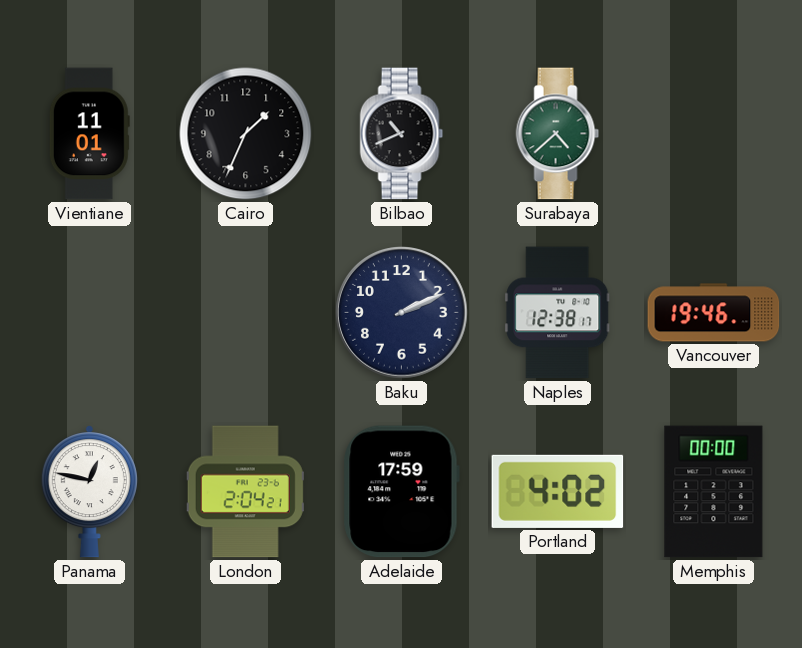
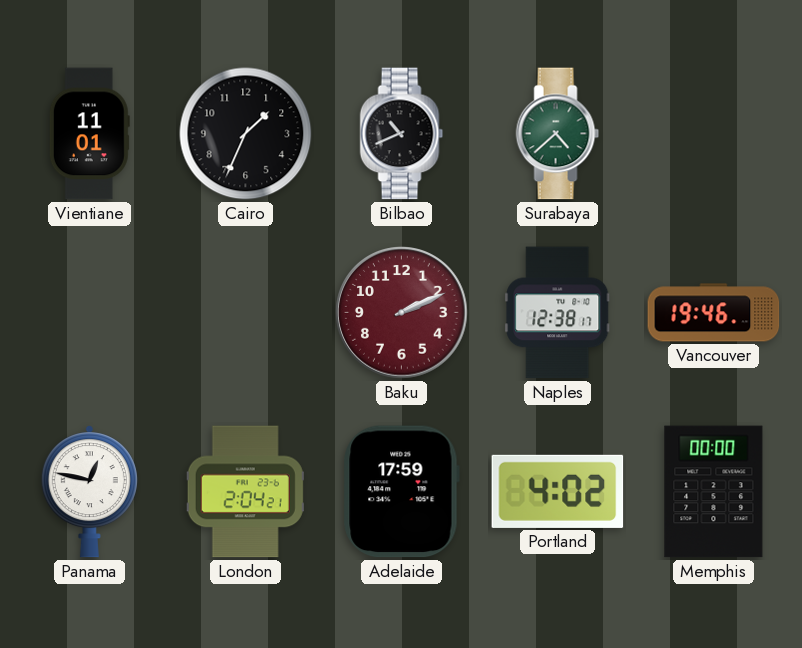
Baku dial: navy -> burgundy
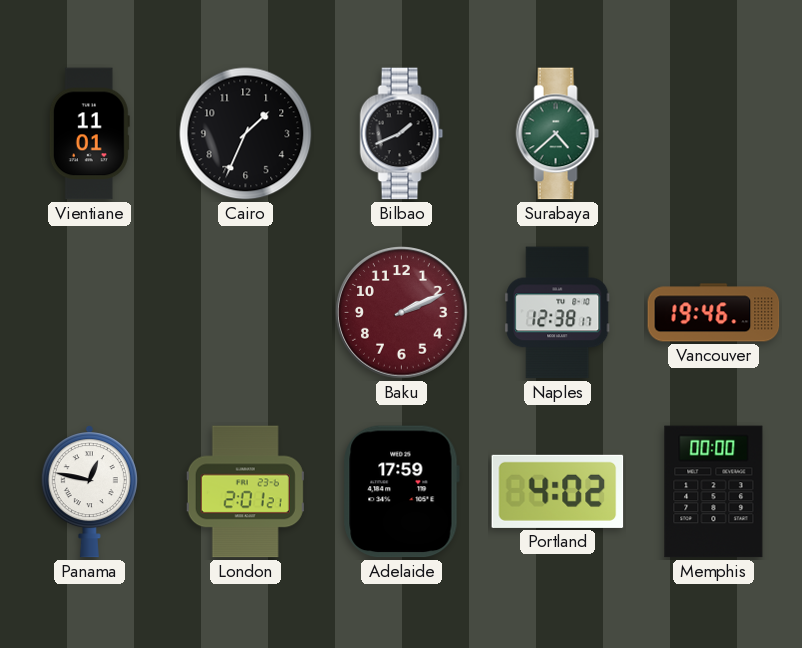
Bilbao: 10:41 -> 1:41
London: 2:04 -> 2:01
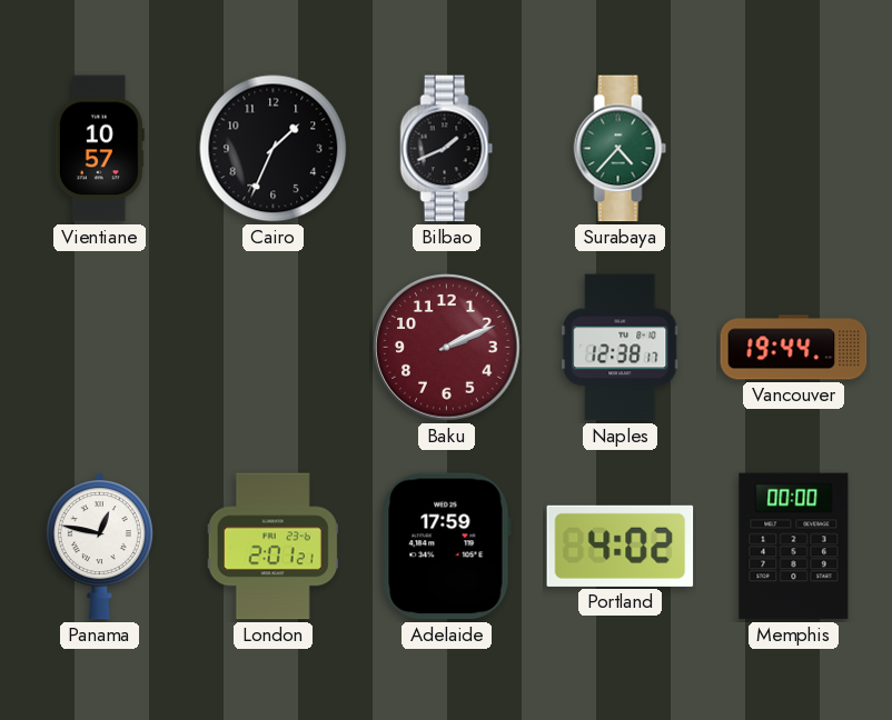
Vientiane: 11:01 -> 10:57
Surabaya: 4:38 -> 4:37
Vancouver: 19:46 -> 19:44
